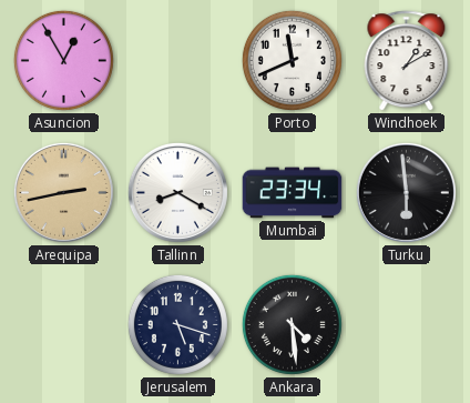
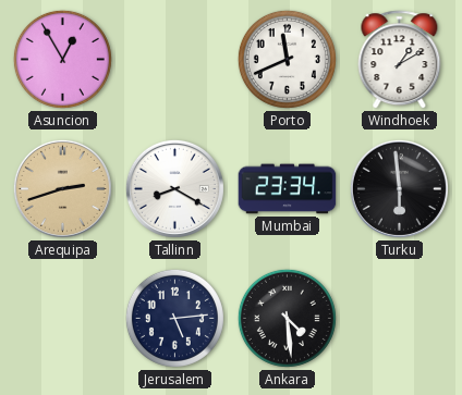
Arequipa: 2:43 -> 2:42
Jerusalem: 5:18 -> 5:14
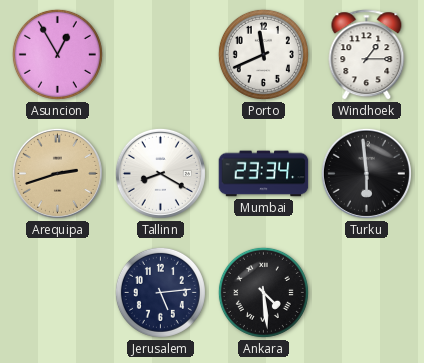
Windhoek: 1:10 -> 1:15
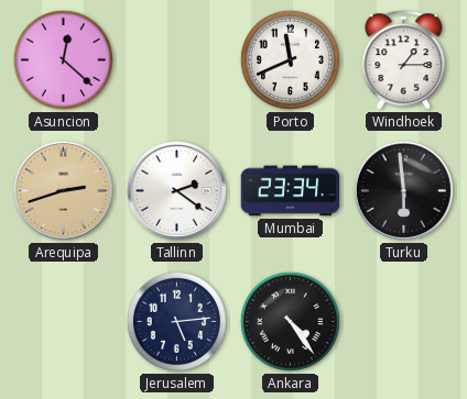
Asuncion: 12:55 -> 12:22
Tallinn: 8:20 -> 2:21
Ankara: 4:29 -> 4:24
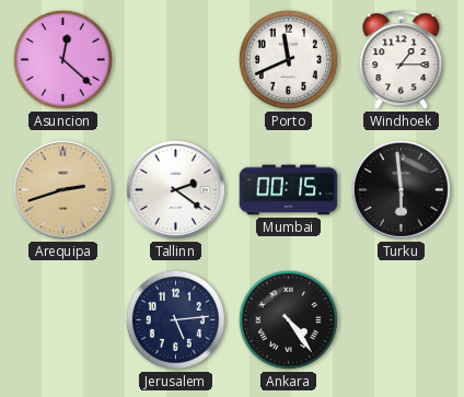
Mumbai: 23:34 -> 00:15
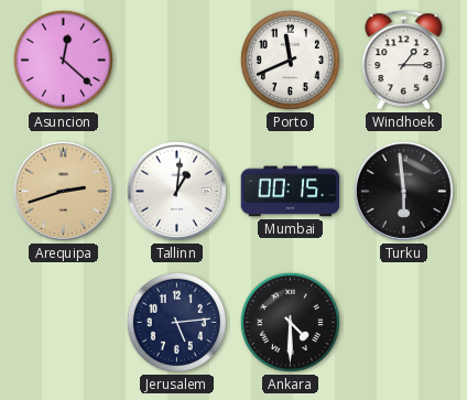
Tallinn: 2:21 -> 1:01
Ankara: 4:24 -> 4:30
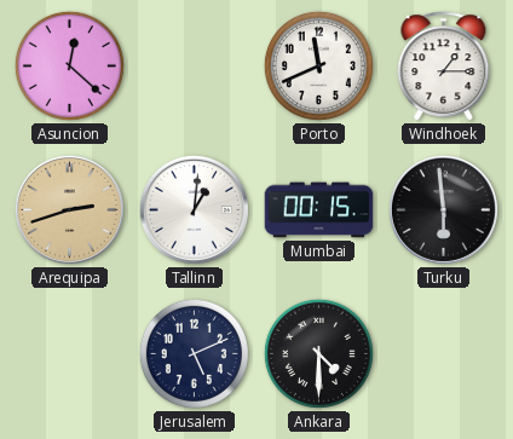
Jerusalem: 5:14 -> 5:11
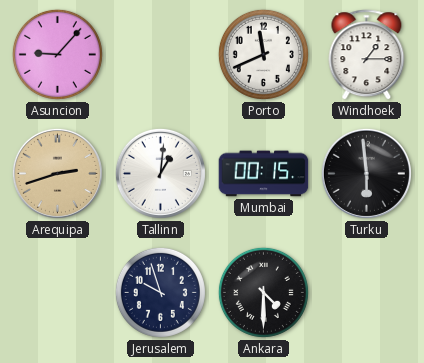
Asuncion: 12:22 -> 9:07
Jerusalem: 5:11 -> 9:57
